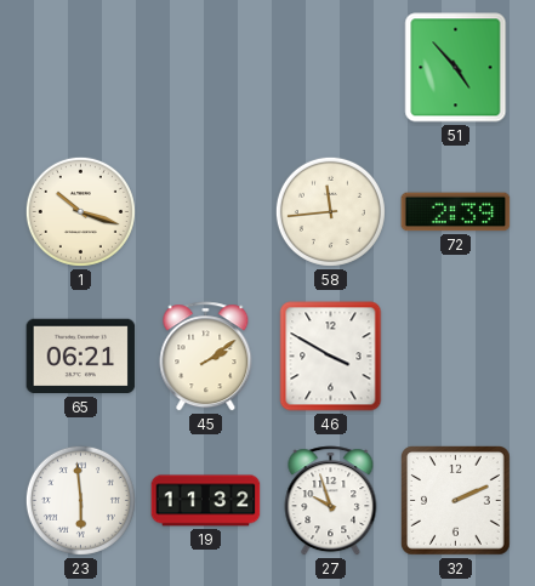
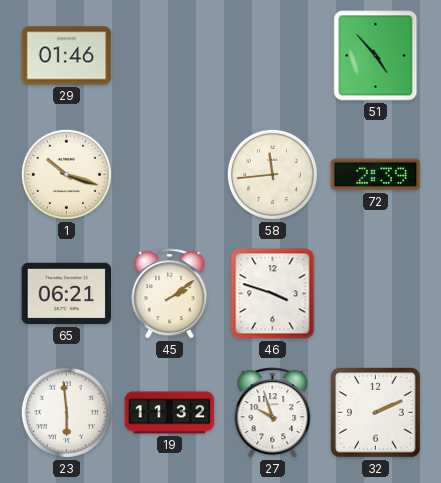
29: none -> 01:46
46: 3:50 -> 3:48
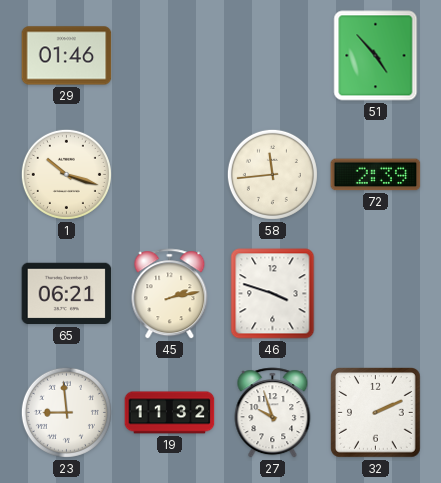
45: 2:09 -> 2:13
23: 5:59 -> 8:59
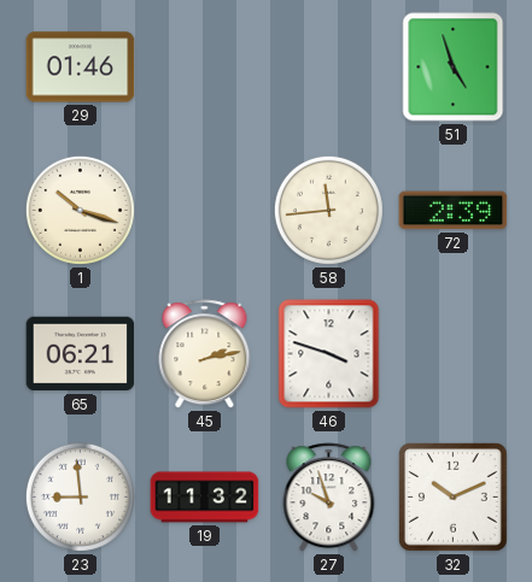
51: 4:53 -> 4:57
32: 2:11 -> 10:11
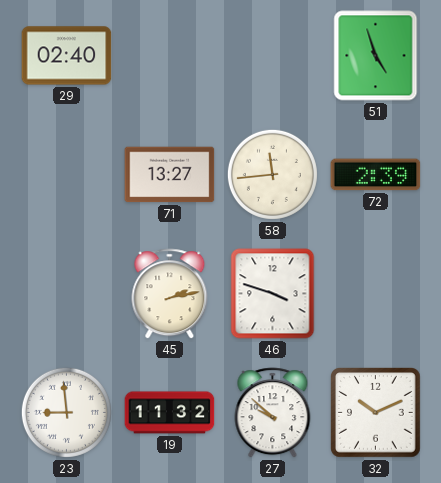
29: 01:46 -> 02:40
1: 10:18 -> none
71: none -> 13:27
65: 06:21 -> none
27: 9:57 -> 9:52
